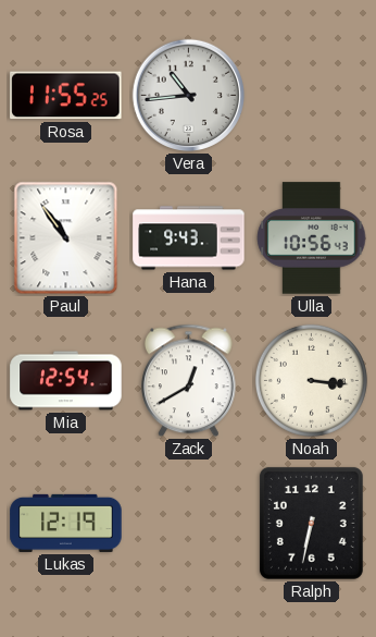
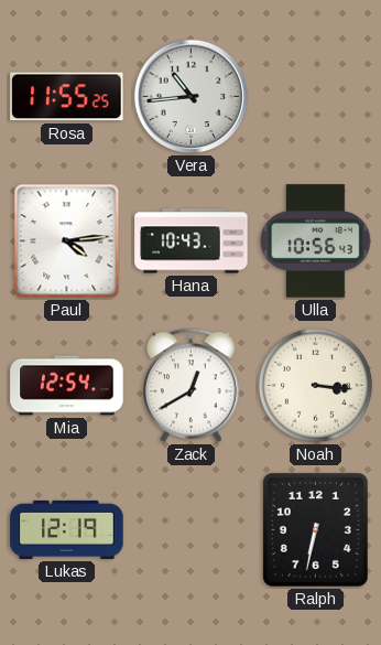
Paul: 10:54 -> 4:14
Hana: 9:43 -> 10:43
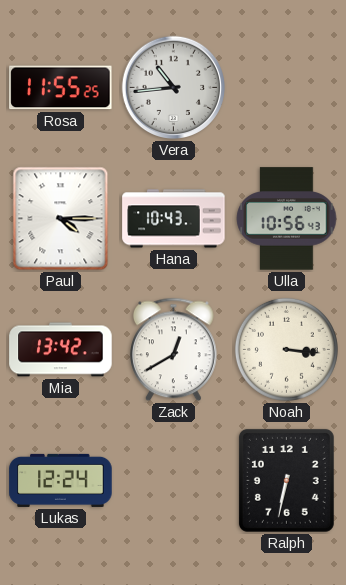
Paul: 4:14 -> 4:15
Mia: 12:54 -> 13:42
Lukas: 12:19 -> 12:24
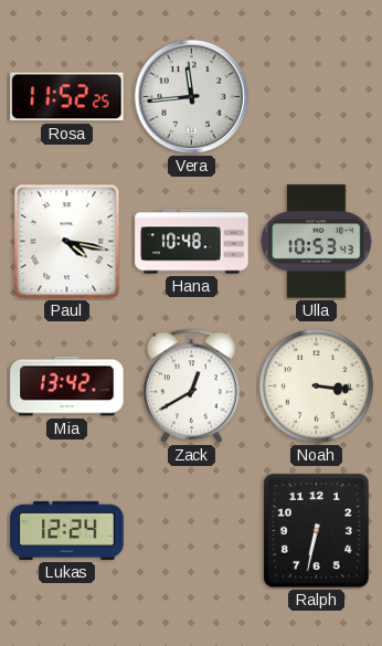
Rosa: 11:55 -> 11:52
Vera: 10:44 -> 11:44
Paul: 4:15 -> 4:17
Hana: 10:43 -> 10:48
Ulla: 10:56 -> 10:53
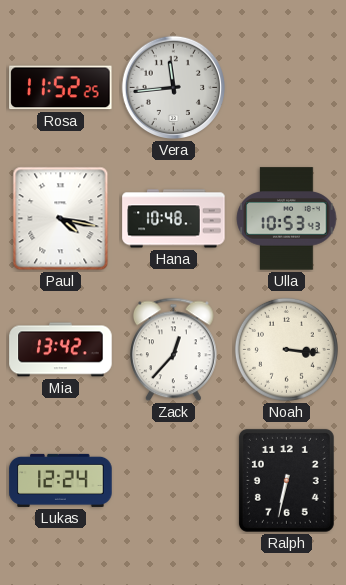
Zack: 12:40 -> 12:37
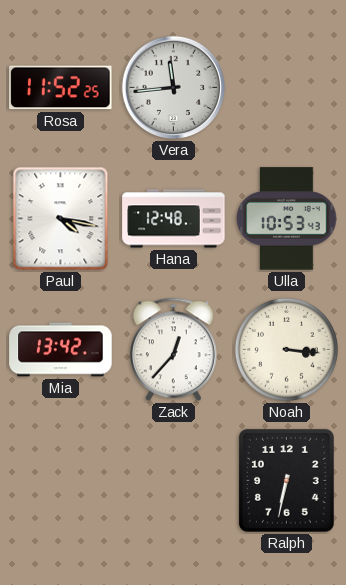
Hana: 10:48 -> 12:48
Lukas: 12:24 -> none
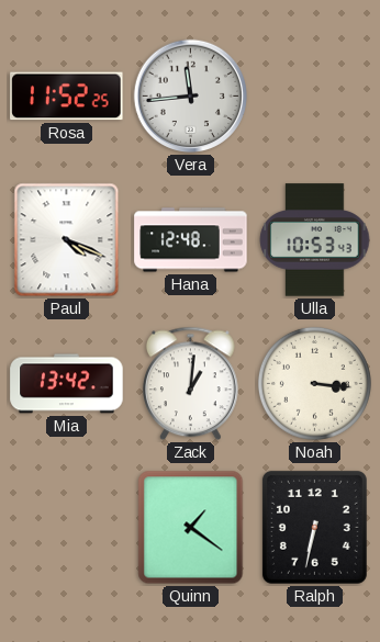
Paul: 4:17 -> 4:19
Zack: 12:37 -> 1:01
Quinn: none -> 1:21
